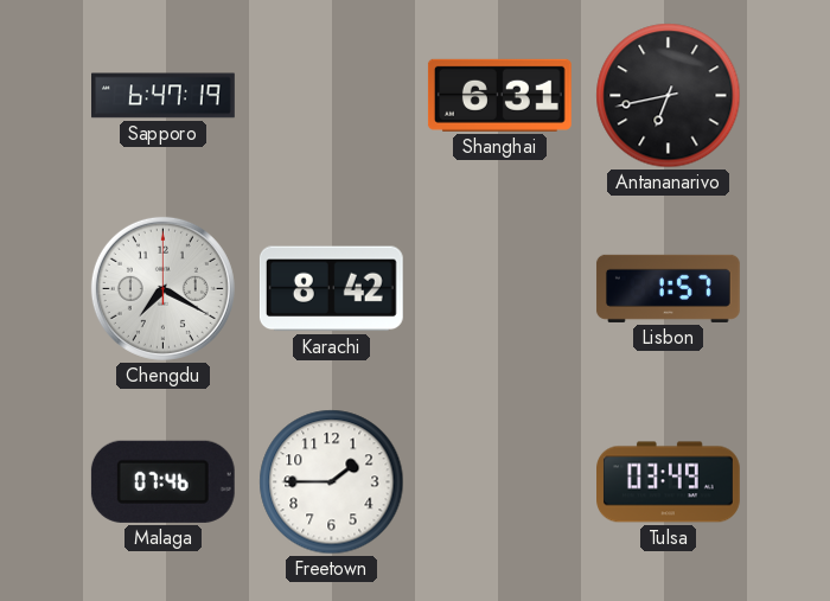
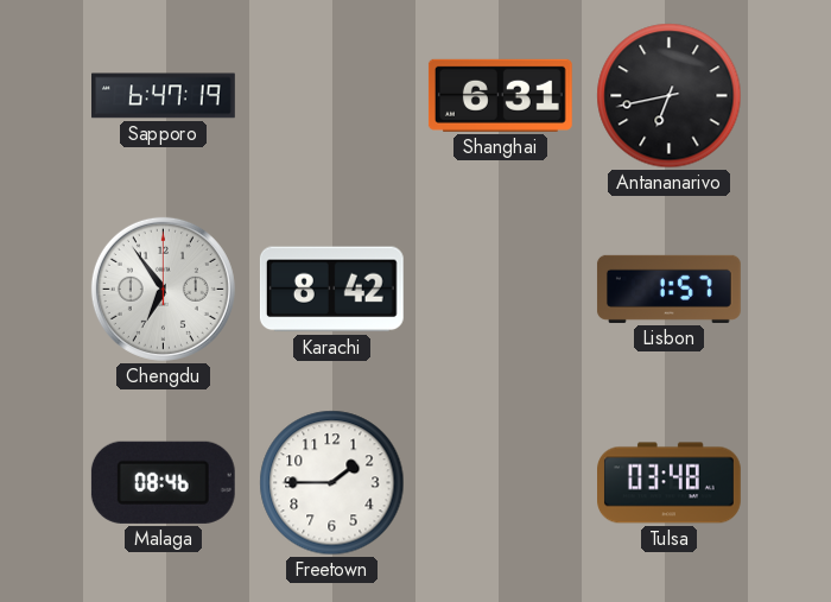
Chengdu: 7:20 -> 6:54
Malaga: 07:46 -> 08:46
Tulsa: 03:49 -> 03:48
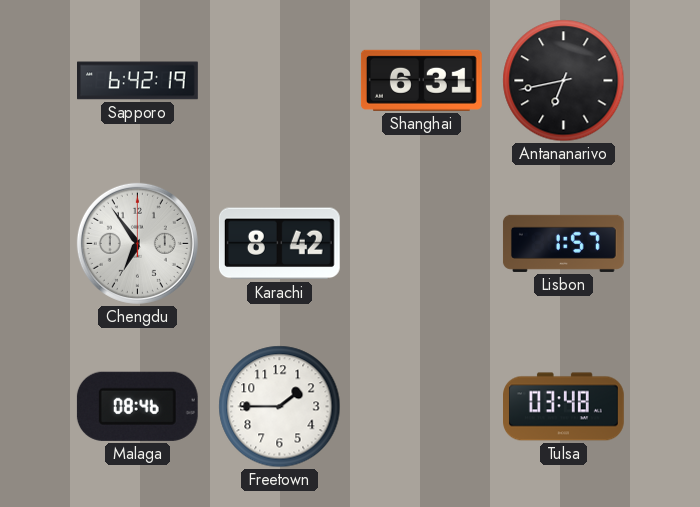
Sapporo: 6:47 -> 6:42
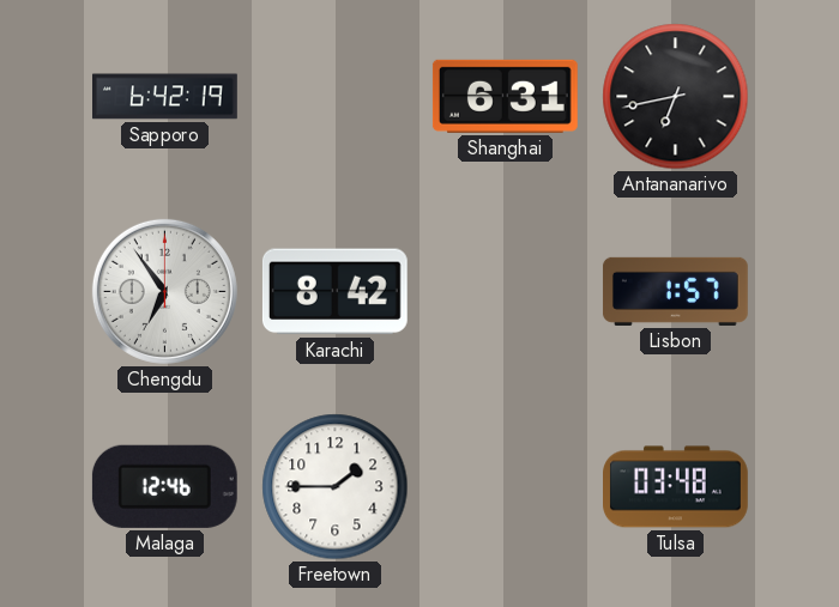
Malaga: 08:46 -> 12:46
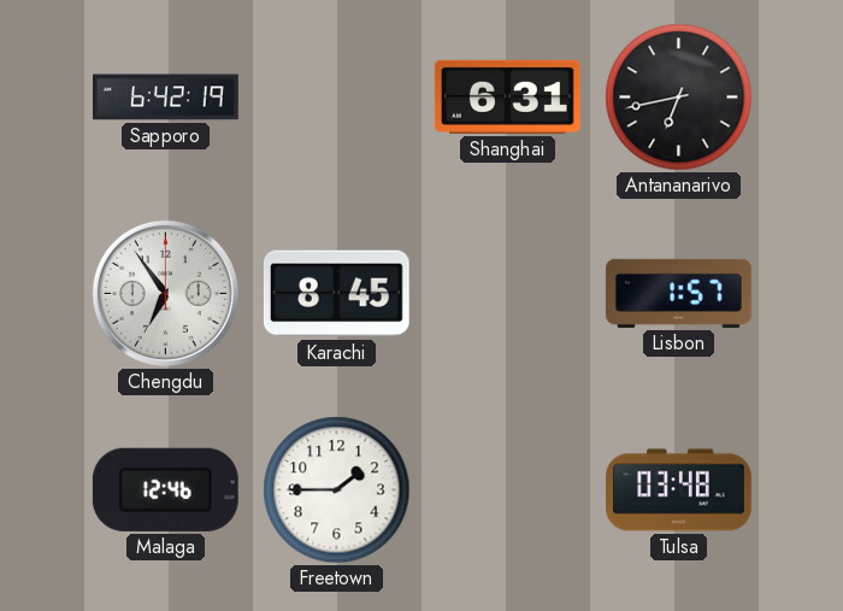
Karachi: 8:42 -> 8:45
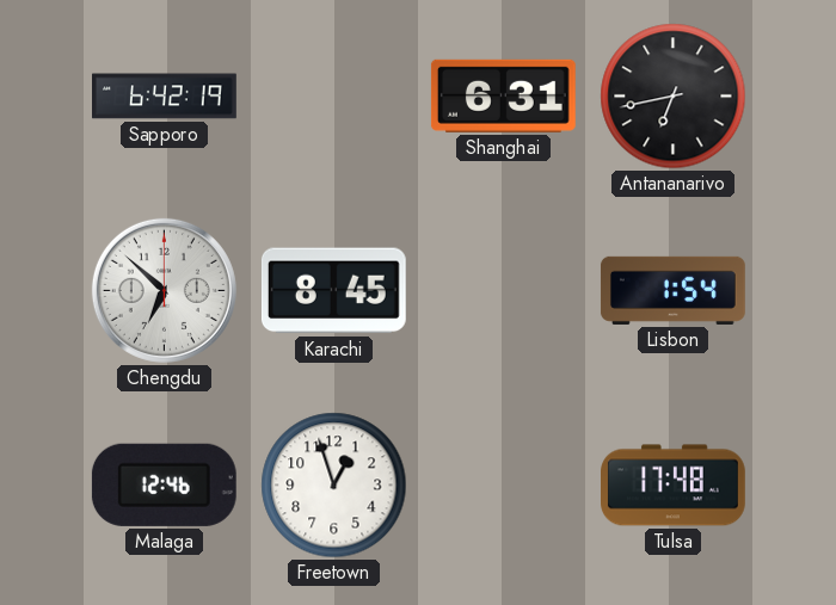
Chengdu: 6:54 -> 6:52
Lisbon: 1:57 -> 1:54
Freetown: 1:45 -> 12:57
Tulsa: 03:48 -> 17:48
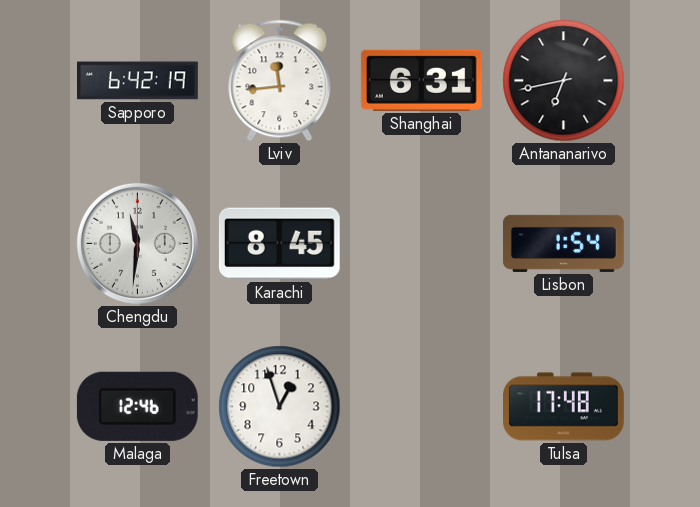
Lviv: none -> 11:44
Chengdu: 6:52 -> 11:31
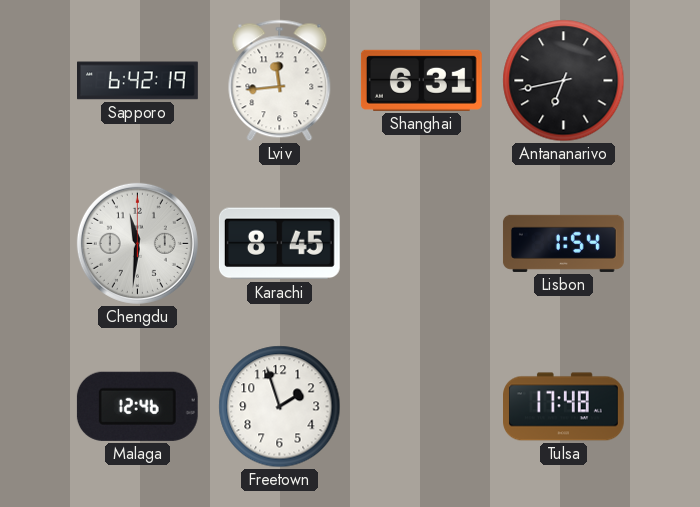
Freetown: 12:57 -> 1:57
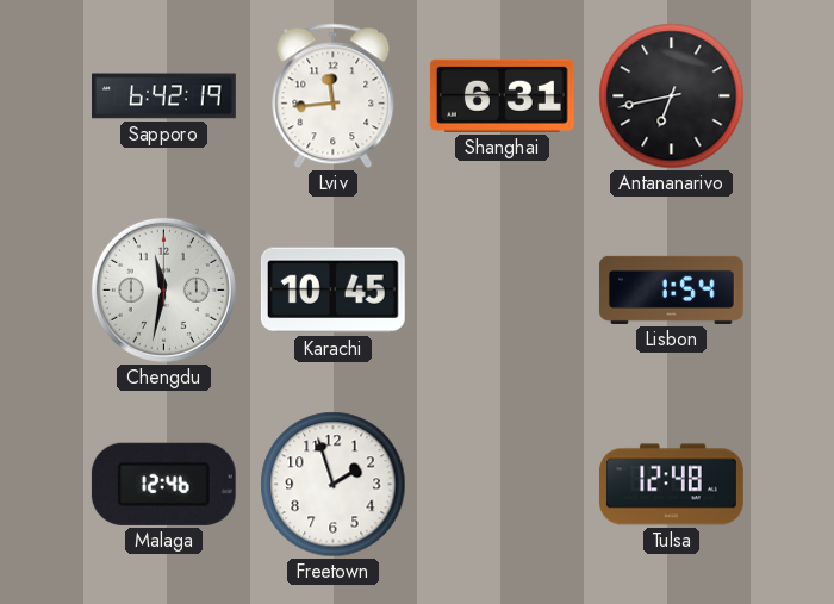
Chengdu: 11:31 -> 11:32
Karachi: 8:45 -> 10:45
Tulsa: 17:48 -> 12:48
